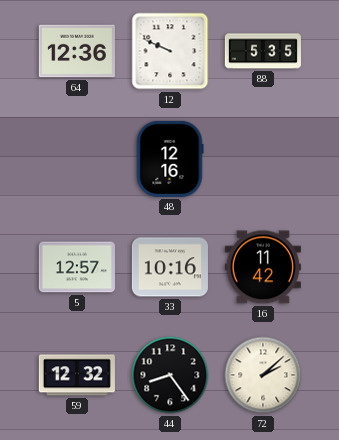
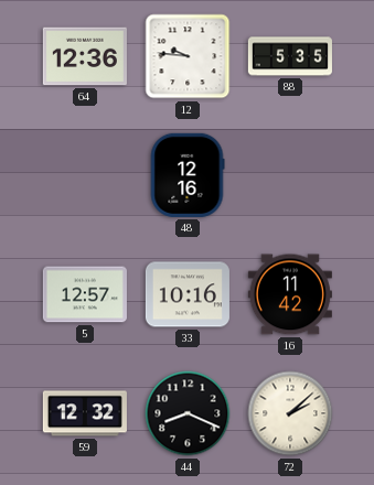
12: 9:49 -> 9:46
44: 8:24 -> 8:19
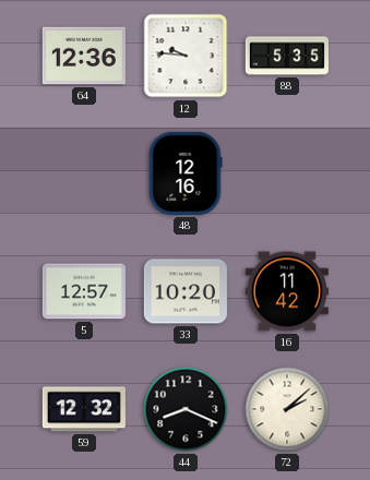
33: 10:16 -> 10:20
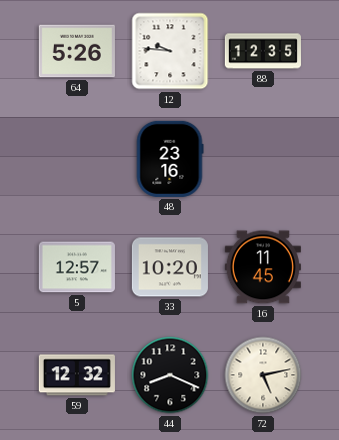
64: 12:36 -> 5:26
88: 5:35 -> 12:35
48: 12:16 -> 23:16
16: 11:42 -> 11:45
72: 2:08 -> 5:13
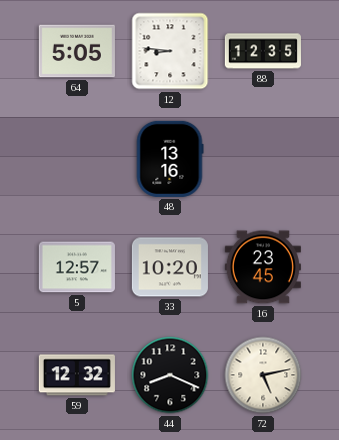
64: 5:26 -> 5:05
12: 9:46 -> 8:46
48: 23:16 -> 13:16
16: 11:45 -> 23:45
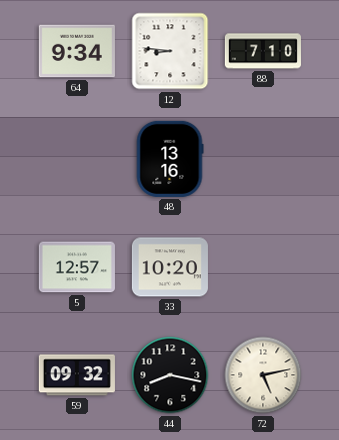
64: 5:05 -> 9:34
88: 12:35 -> 7:10
16: 23:45 -> none
59: 12:32 -> 09:32
44: 8:19 -> 8:17
